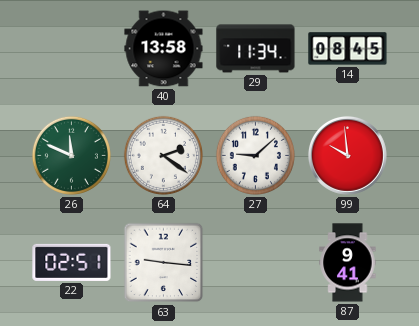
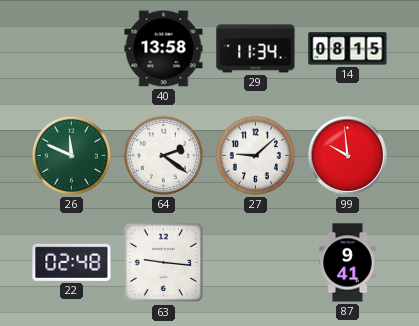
14: 08:45 -> 08:15
22: 02:51 -> 02:48
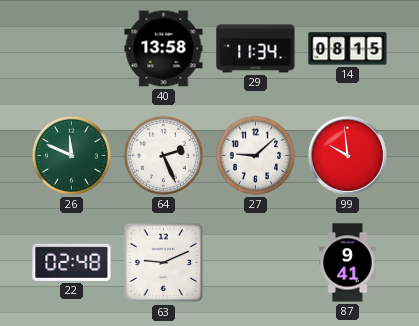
64: 2:21 -> 2:26
63: 9:16 -> 9:11
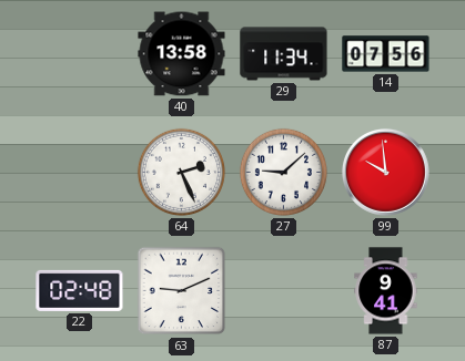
14: 08:15 -> 07:56
26: 11:49 -> none
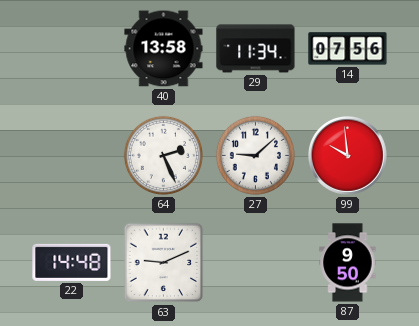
22: 02:48 -> 14:48
87: 9:41 -> 9:50
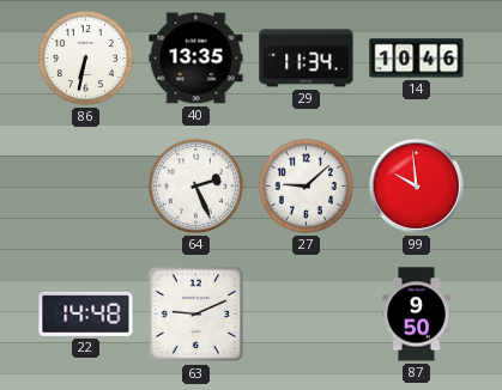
86: none -> 6:32
40: 13:58 -> 13:35
14: 07:56 -> 10:46
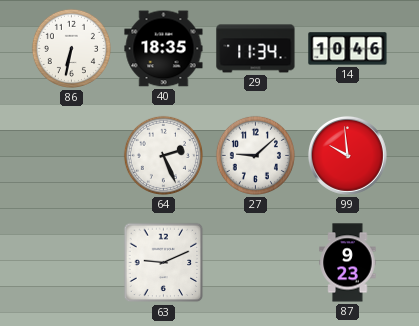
40: 13:35 -> 18:35
22: 14:48 -> none
87: 9:50 -> 9:23
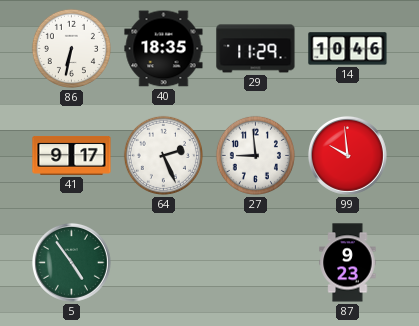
29: 11:34 -> 11:29
41: none -> 9:17
27: 9:08 -> 8:59
5: none -> 4:54
63: 9:11 -> none
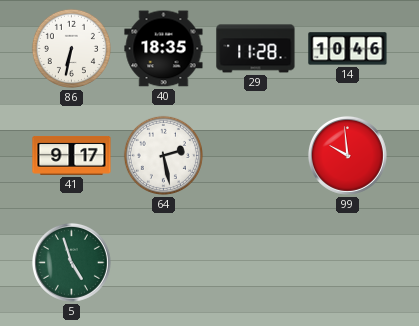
29: 11:29 -> 11:28
64: 2:26 -> 2:28
27: 8:59 -> none
5: 4:54 -> 4:57
87: 9:23 -> none
